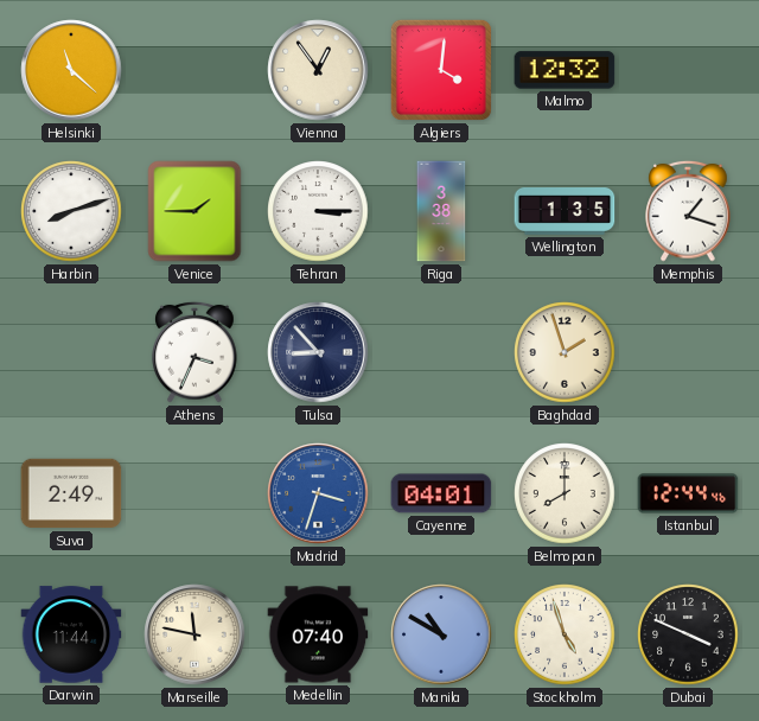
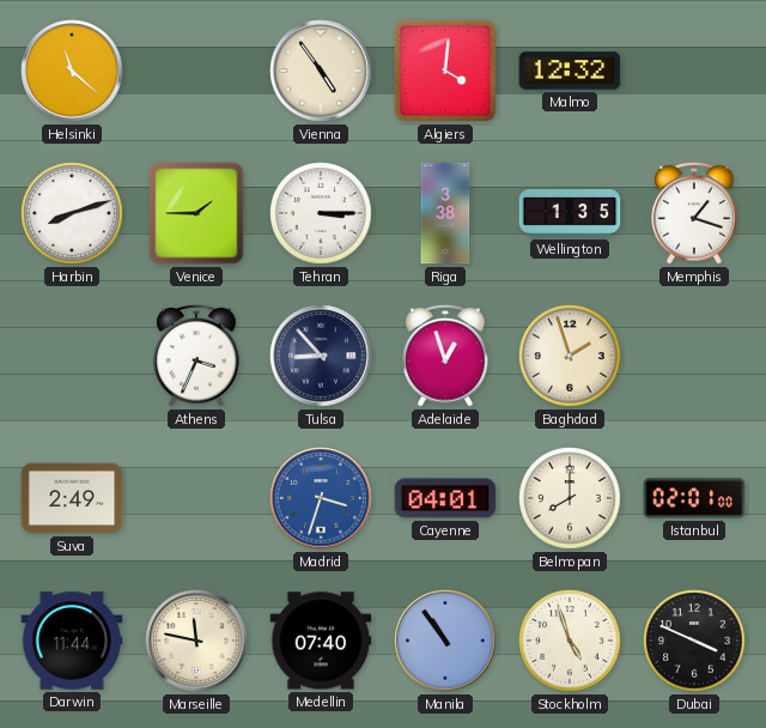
Vienna: 12:54 -> 4:54
Adelaide: none -> 12:57
Istanbul: 12:44 -> 02:01
Manila: 10:50 -> 10:54
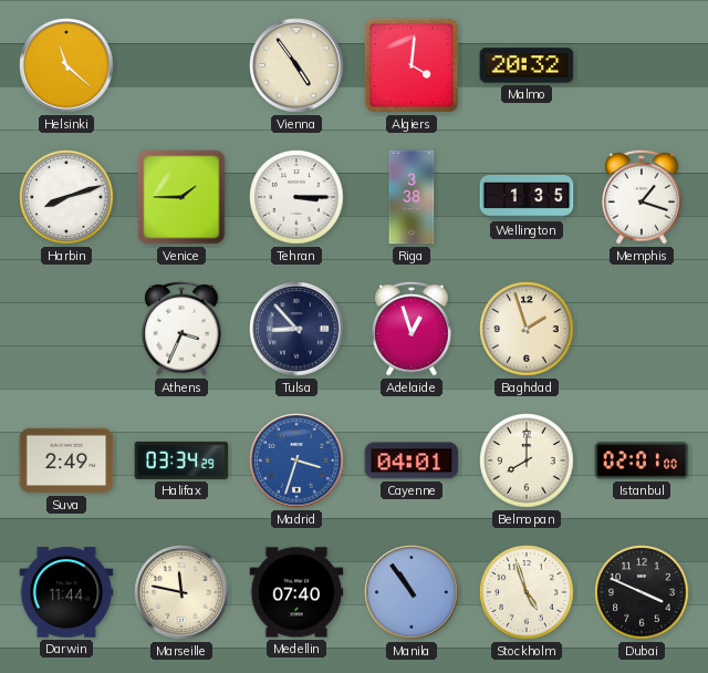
Malmo: 12:32 -> 20:32
Halifax: none -> 03:34
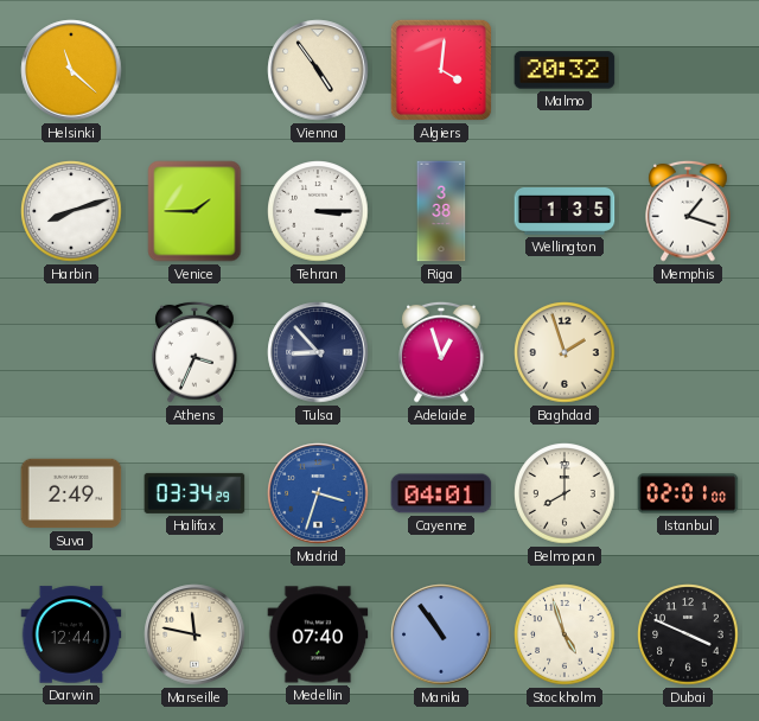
Darwin: 11:44 -> 12:44
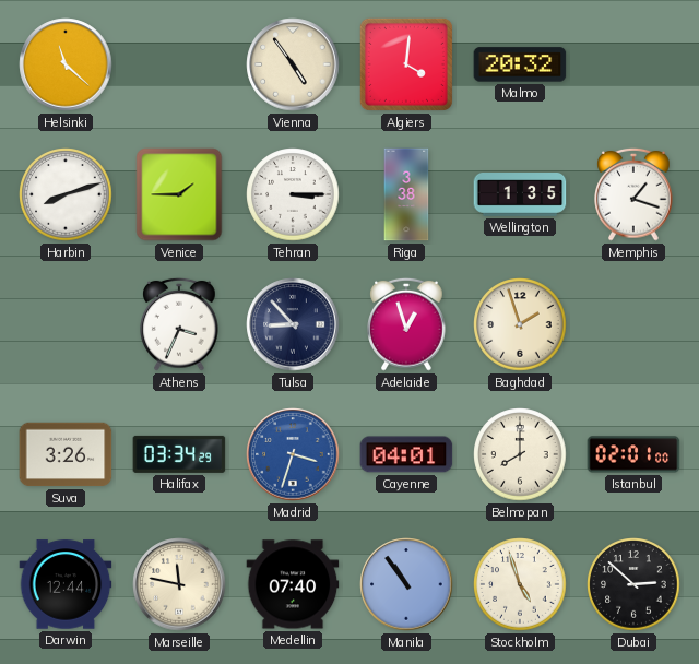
Suva: 2:49 -> 3:26
Dubai: 3:49 -> 2:52
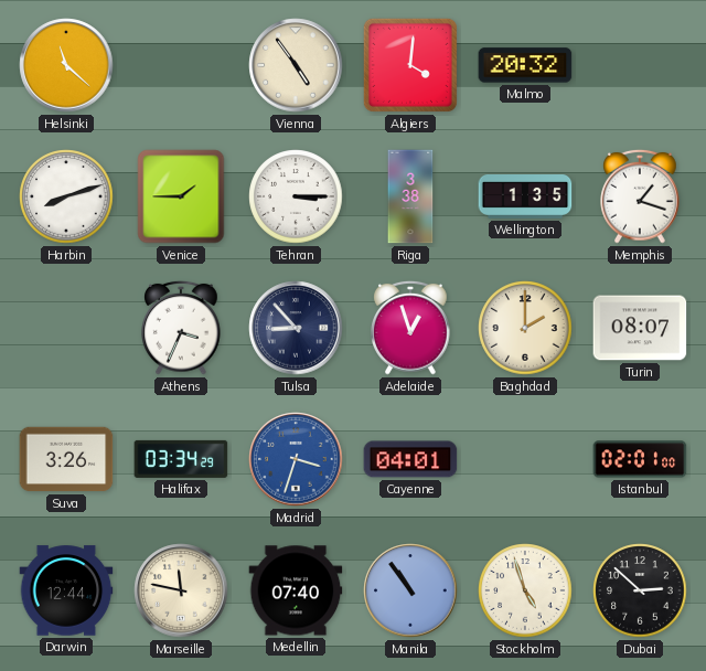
Baghdad: 1:57 -> 2:00
Turin: none -> 08:07
Belmopan: 8:00 -> none
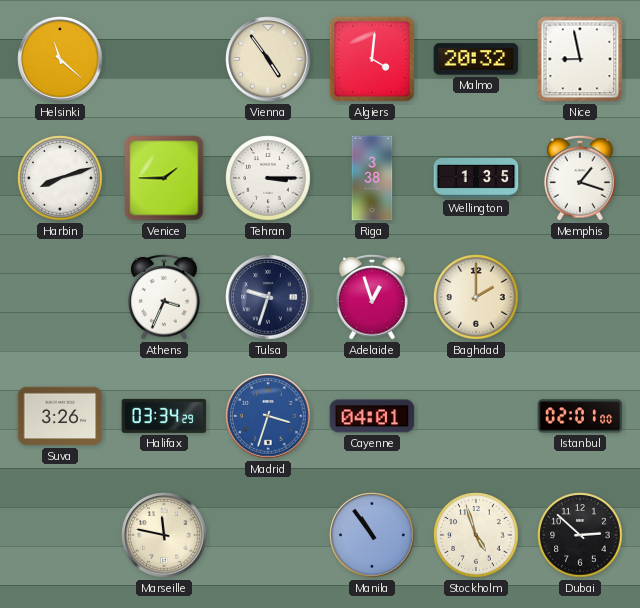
Nice: none -> 8:58
Tulsa: 8:53 -> 9:33
Turin: 08:07 -> none
Darwin: 12:44 -> none
Medellin: 07:40 -> none
